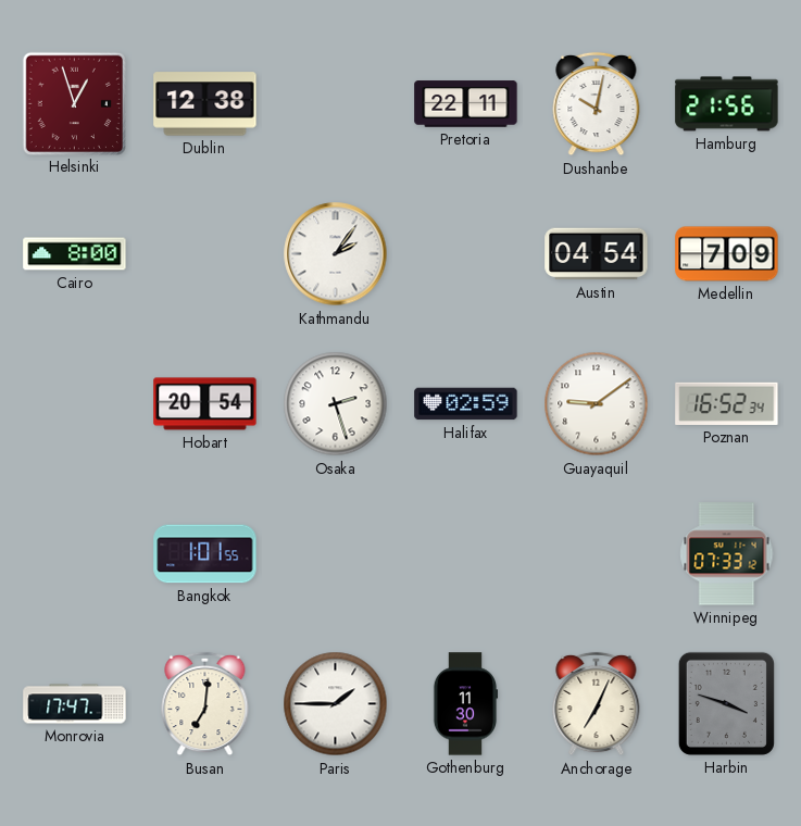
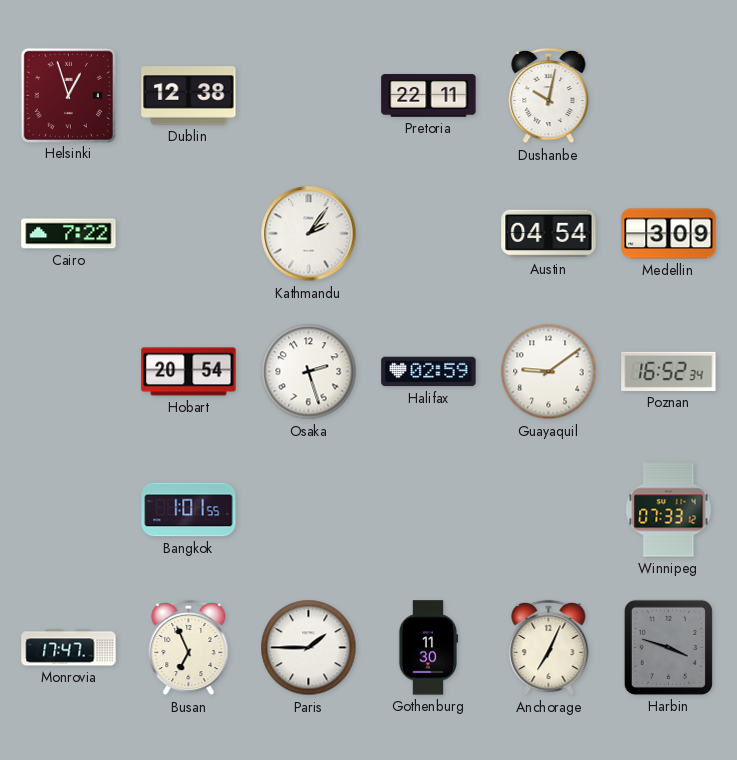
Hamburg: 21:56 -> none
Cairo: 8:00 -> 7:22
Medellin: 7:09 -> 3:09
Busan: 7:01 -> 6:56
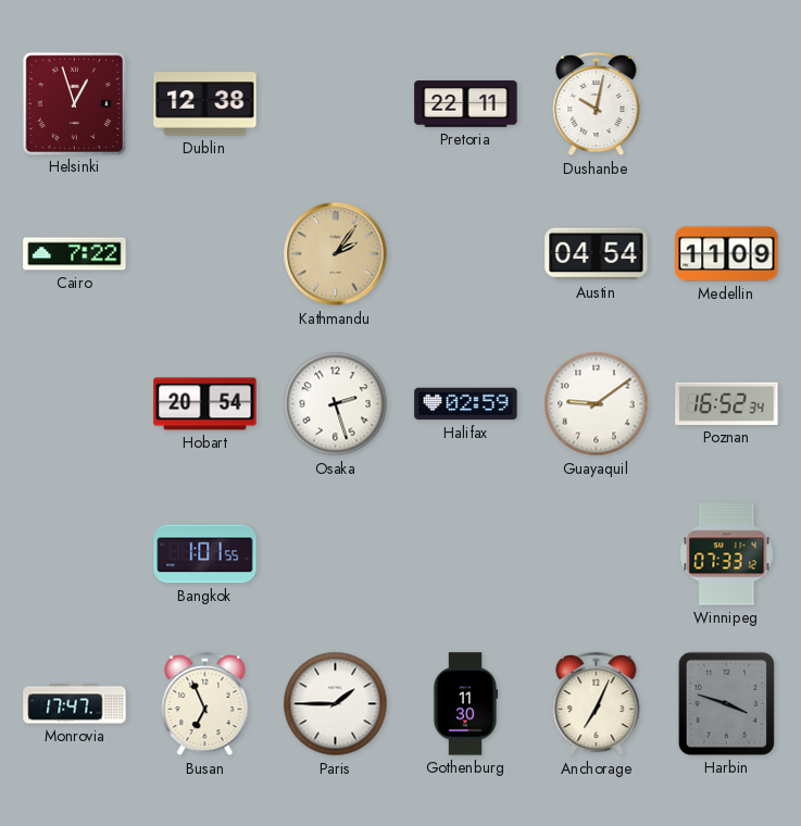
Kathmandu dial: white -> champagne
Medellin: 3:09 -> 11:09
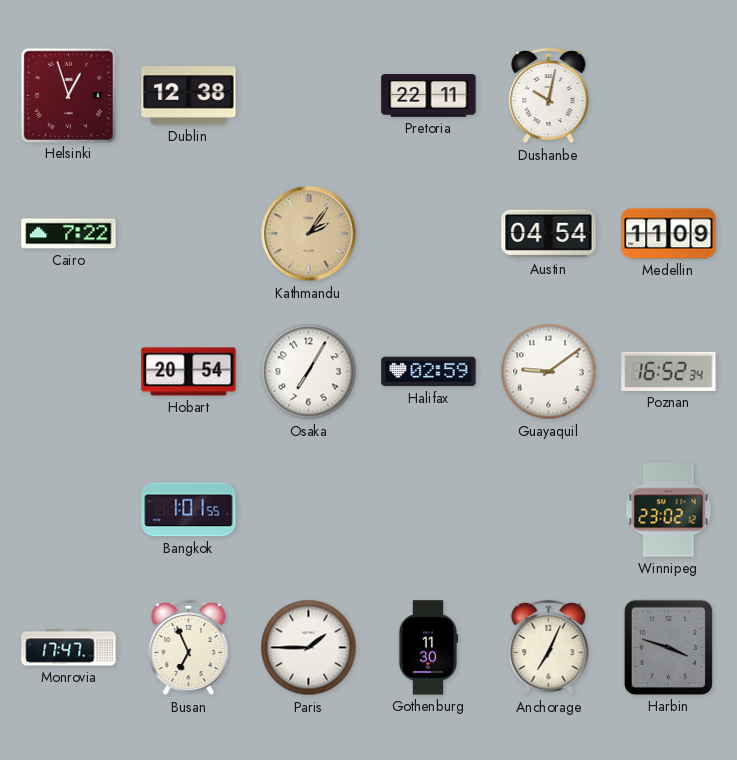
Osaka: 2:27 -> 7:05
Winnipeg: 07:33 -> 23:02
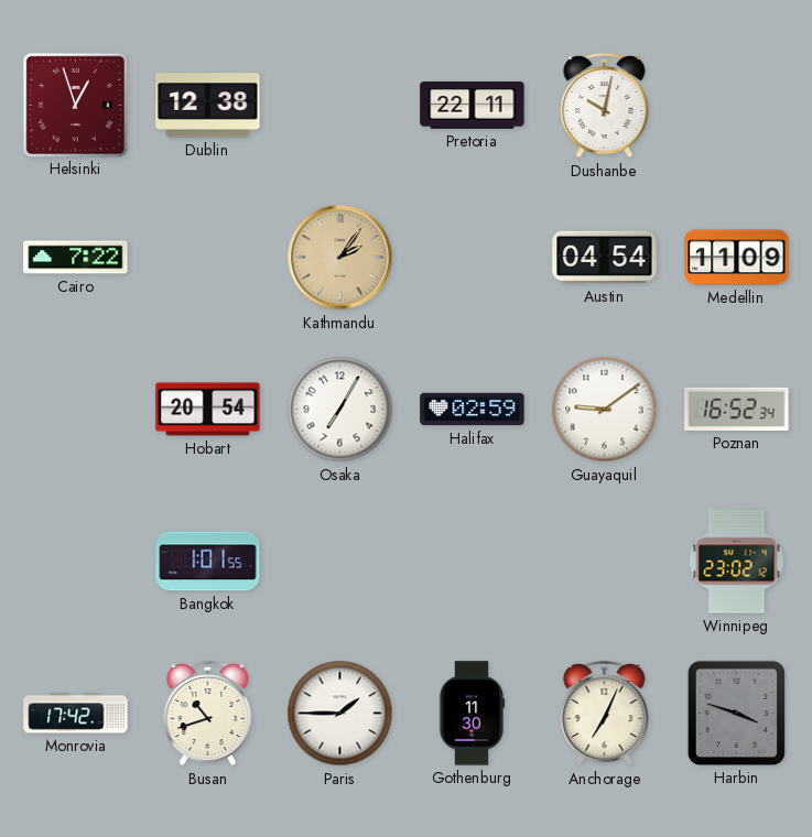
Monrovia: 17:47 -> 17:42
Busan: 6:56 -> 10:42
